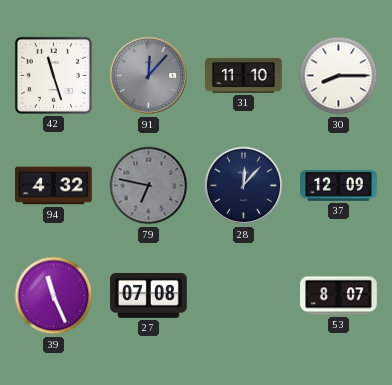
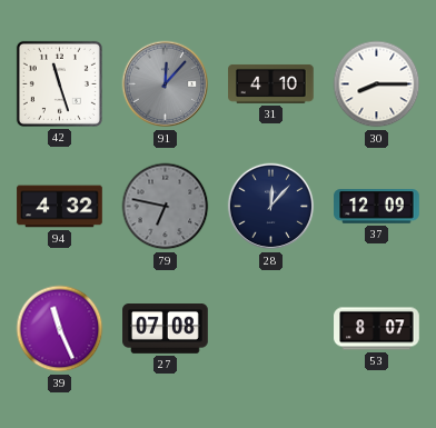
31: 11:10 -> 4:10
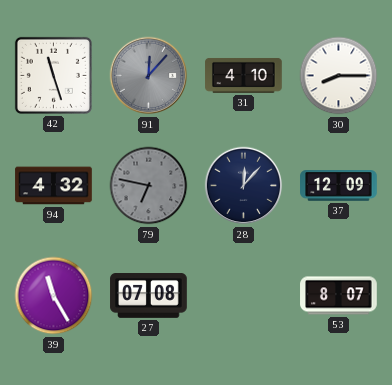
39: 11:26 -> 11:25
